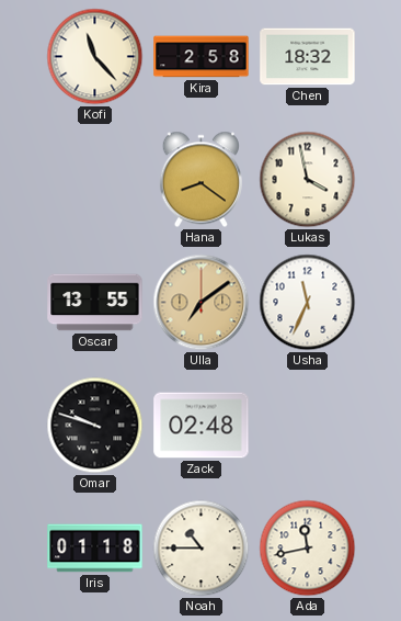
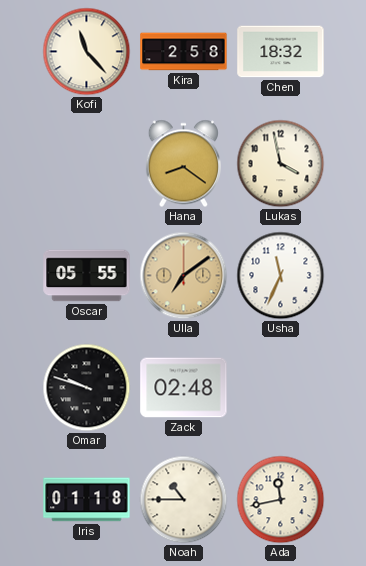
Oscar: 13:55 -> 05:55
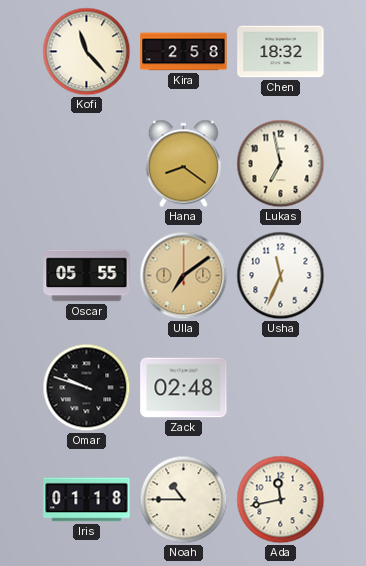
Lukas: 3:58 -> 6:58
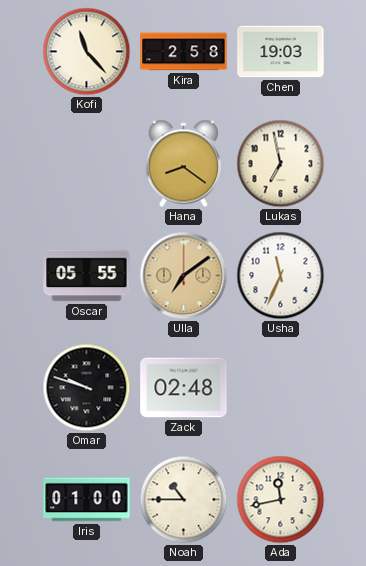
Chen: 18:32 -> 19:03
Iris: 01:18 -> 01:00
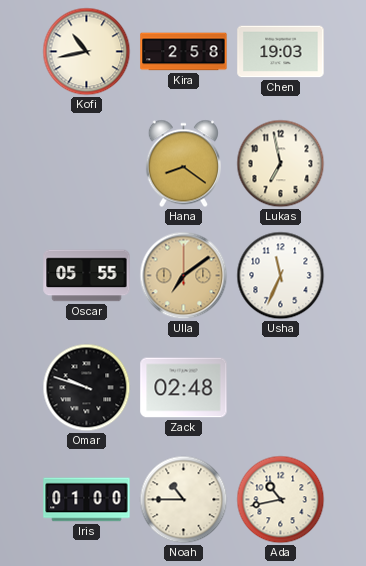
Kofi: 11:23 -> 10:43
Ada: 11:43 -> 10:43
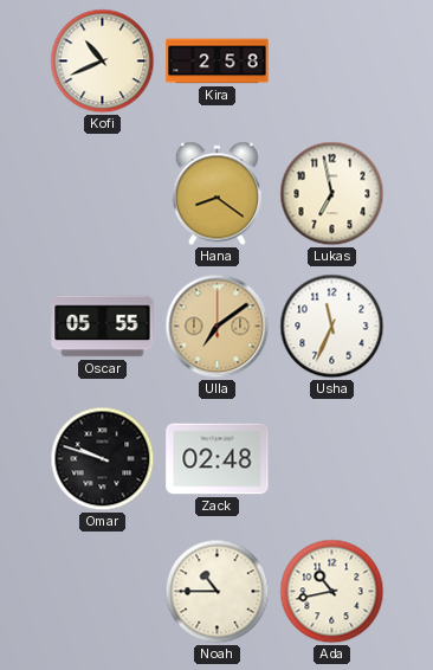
Kofi: 10:43 -> 10:41
Chen: 19:03 -> none
Iris: 01:00 -> none
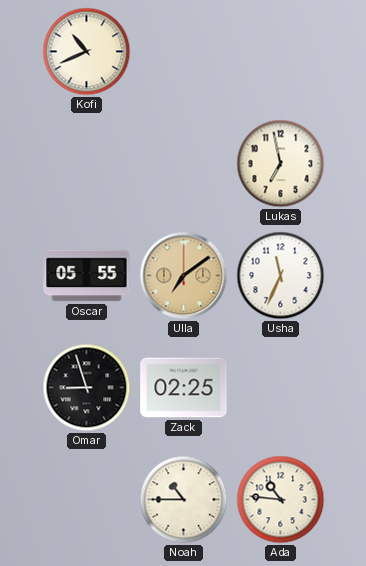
Kira: 2:58 -> none
Hana: 8:21 -> none
Omar: 9:48 -> 8:57
Zack: 02:48 -> 02:25
Ada: 10:43 -> 10:46
